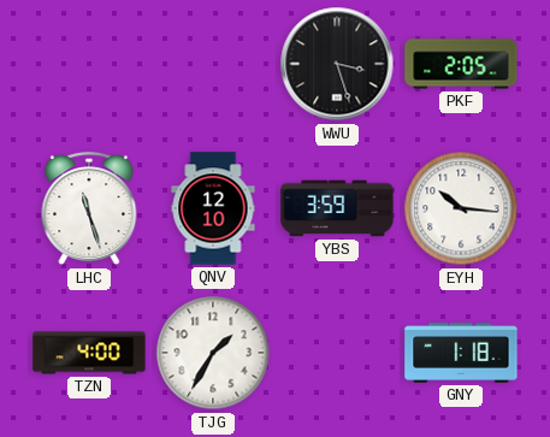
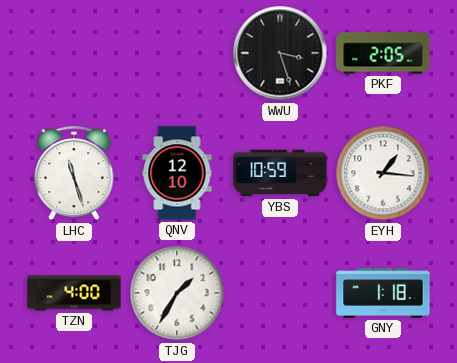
YBS: 3:59 -> 10:59
EYH: 10:16 -> 1:16
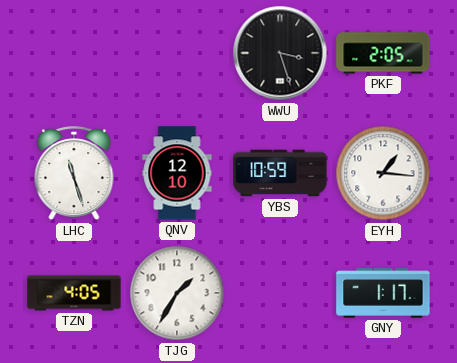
TZN: 4:00 -> 4:05
GNY: 1:18 -> 1:17
